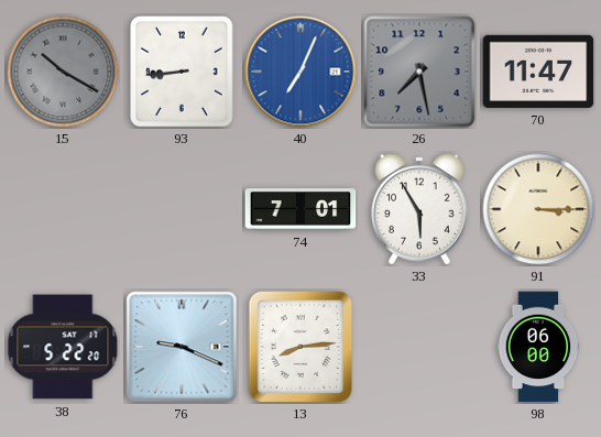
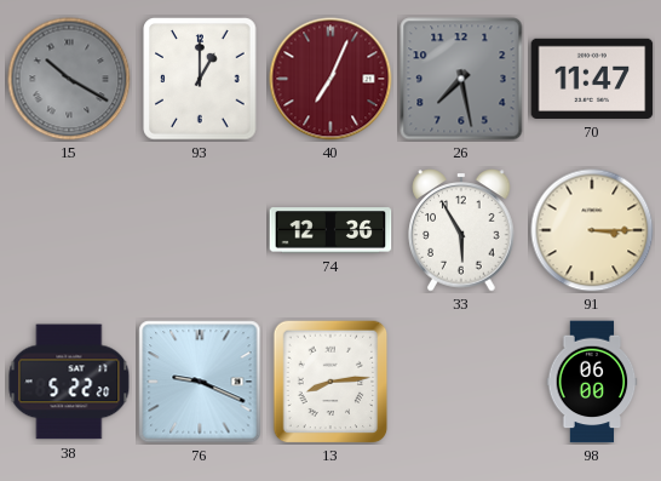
93: 8:44 -> 1:00
40 dial: blue -> burgundy
74: 7:01 -> 12:36
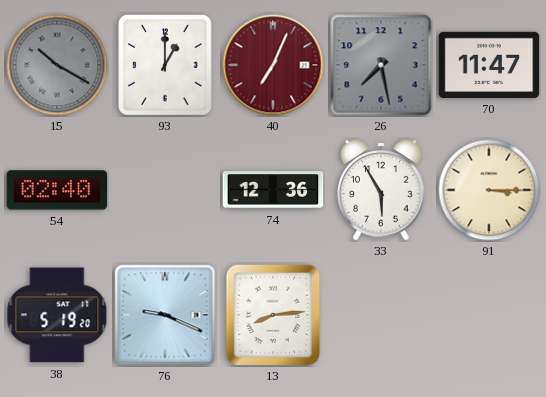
54: none -> 02:40
38: 5:22 -> 5:19
98: 06:00 -> none
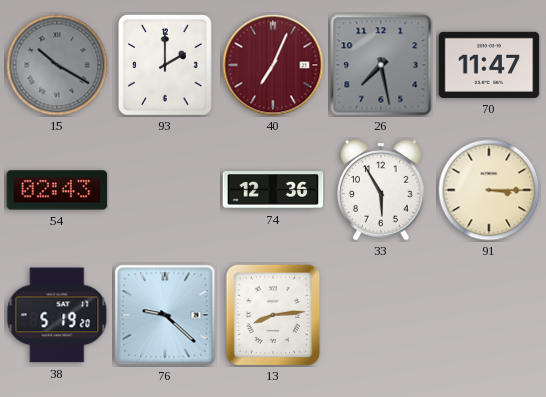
93: 1:00 -> 2:00
54: 02:40 -> 02:43
76: 9:19 -> 9:22
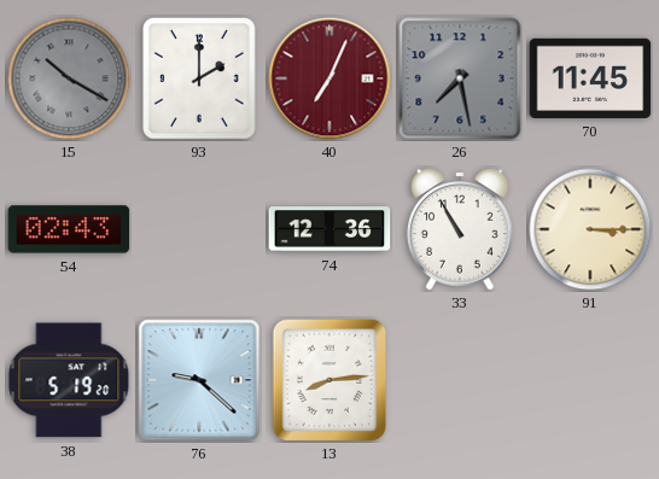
70: 11:47 -> 11:45
33: 5:55 -> 10:55
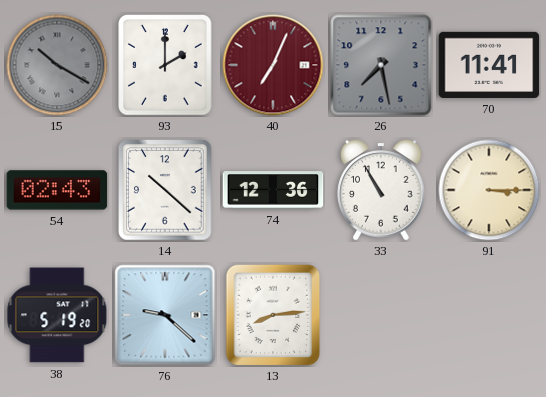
70: 11:45 -> 11:41
14: none -> 10:22
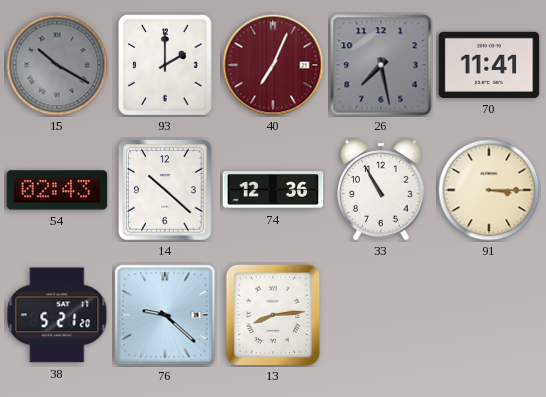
38: 5:19 -> 5:21
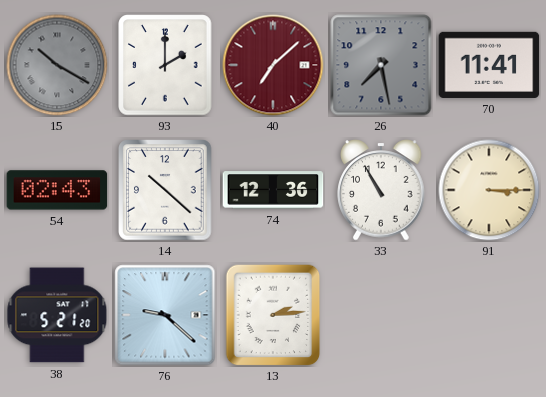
40: 7:04 -> 7:08
13: 8:14 -> 2:14
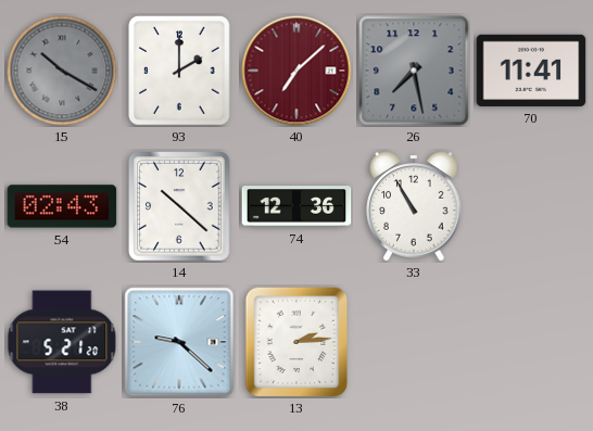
91: 3:15 -> none
